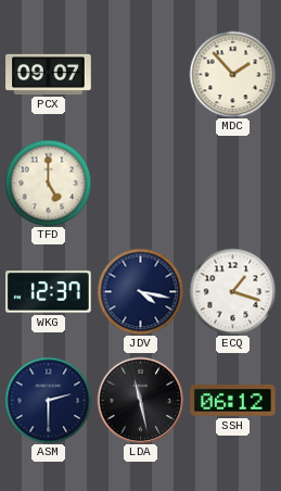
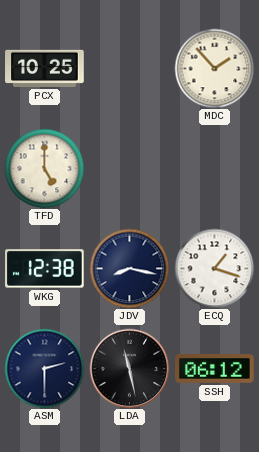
PCX: 09:07 -> 10:25
WKG: 12:37 -> 12:38
JDV: 4:17 -> 8:17
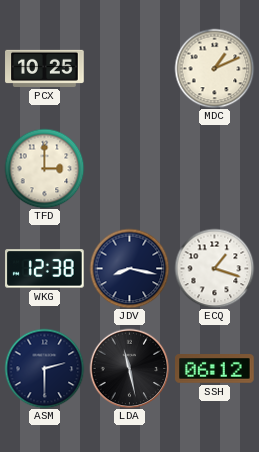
MDC: 1:53 -> 1:11
TFD: 5:00 -> 3:00
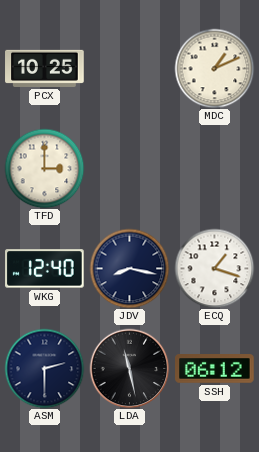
WKG: 12:38 -> 12:40
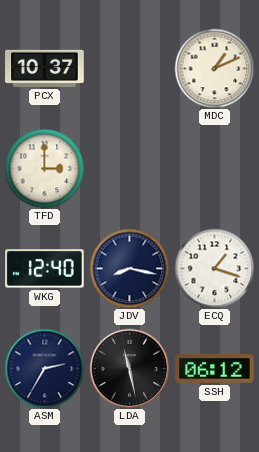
PCX: 10:25 -> 10:37
ASM: 2:30 -> 2:35
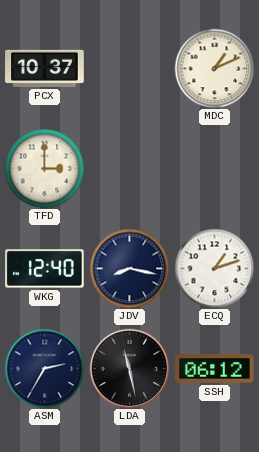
ECQ: 1:18 -> 1:12
